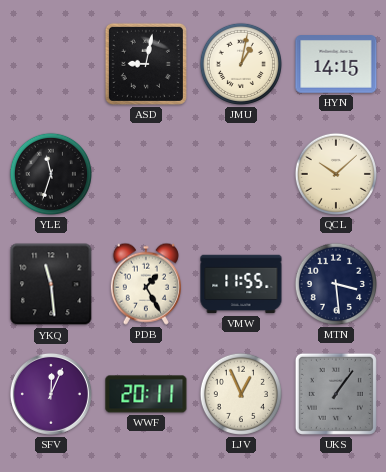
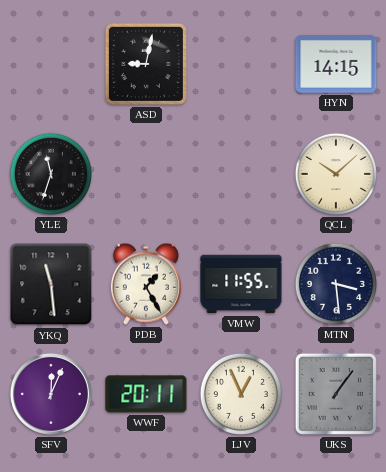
JMU: 1:02 -> none
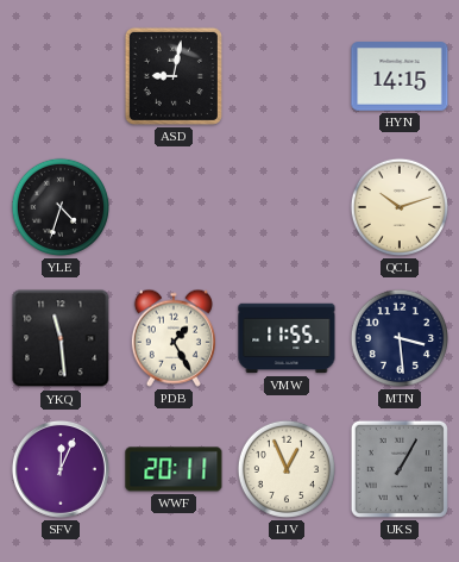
YLE: 11:33 -> 4:33
QCL: 10:08 -> 10:12
UKS: 1:06 -> 1:05
